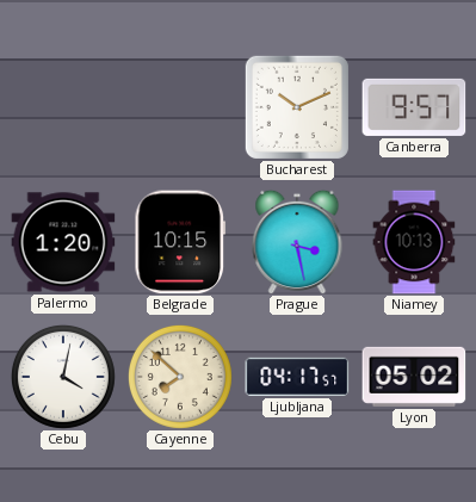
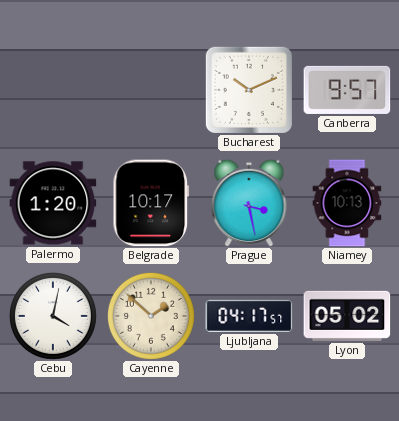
Belgrade: 10:15 -> 10:17
Cayenne: 7:52 -> 1:52
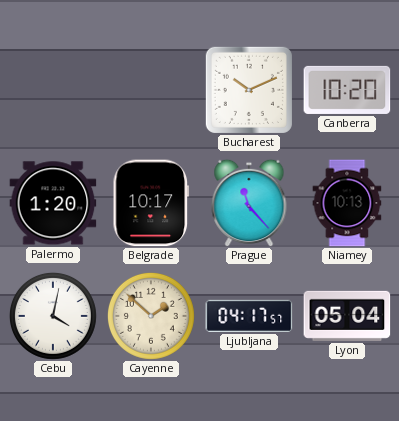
Canberra: 9:57 -> 10:20
Prague: 3:28 -> 11:23
Lyon: 05:02 -> 05:04
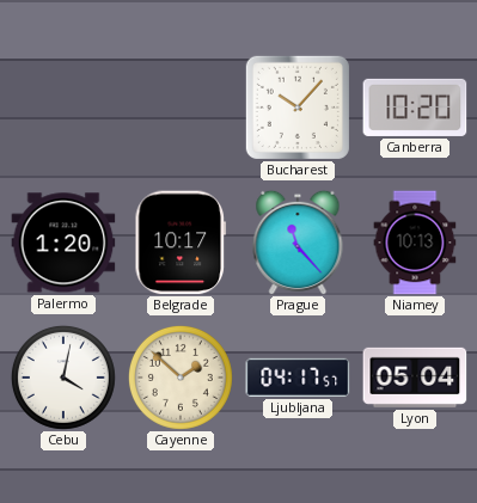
Bucharest: 10:11 -> 10:07
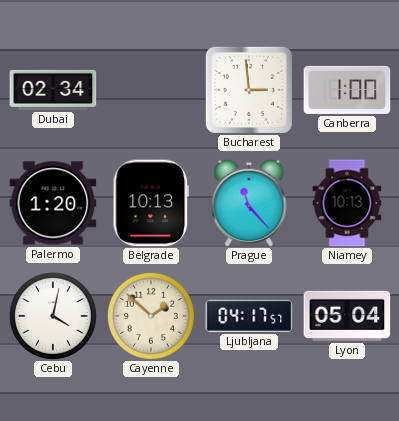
Dubai: none -> 02:34
Bucharest: 10:07 -> 2:59
Canberra: 10:20 -> 1:00
Belgrade: 10:17 -> 10:13
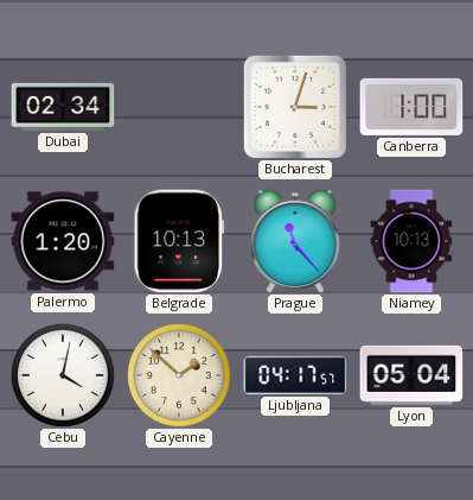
Bucharest: 2:59 -> 3:03
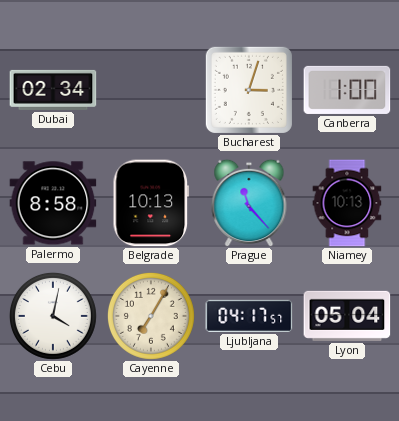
Palermo: 1:20 -> 8:58
Cayenne: 1:52 -> 7:05
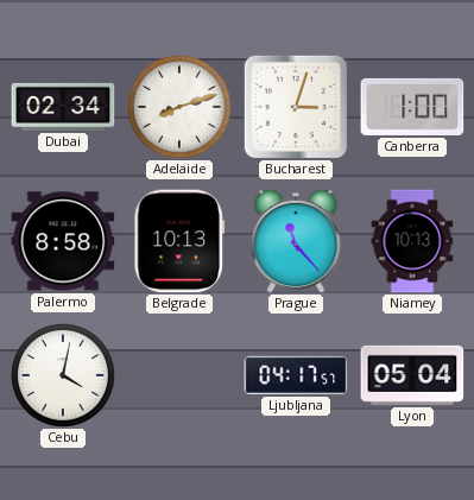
Adelaide: none -> 8:12
Cayenne: 7:05 -> none
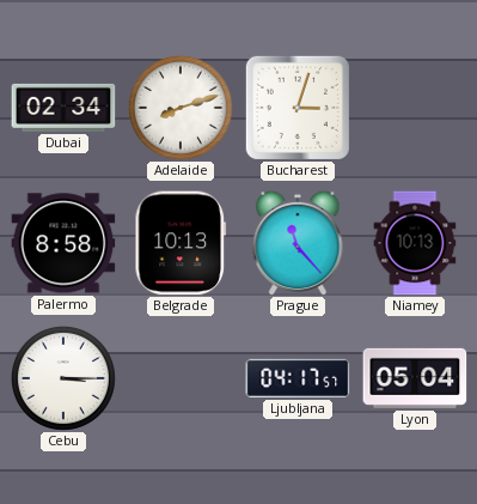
Canberra: 1:00 -> none
Cebu: 4:02 -> 3:15
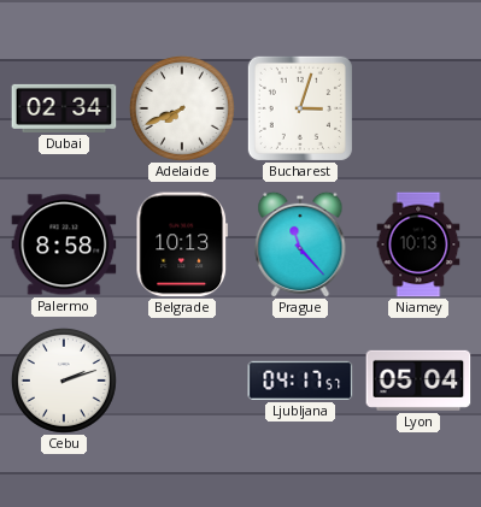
Adelaide: 8:12 -> 7:41
Cebu: 3:15 -> 2:12
